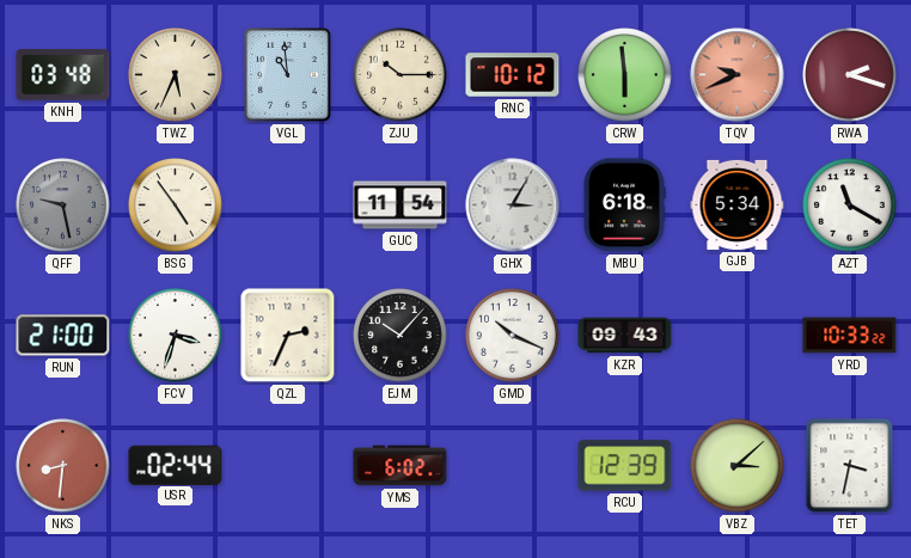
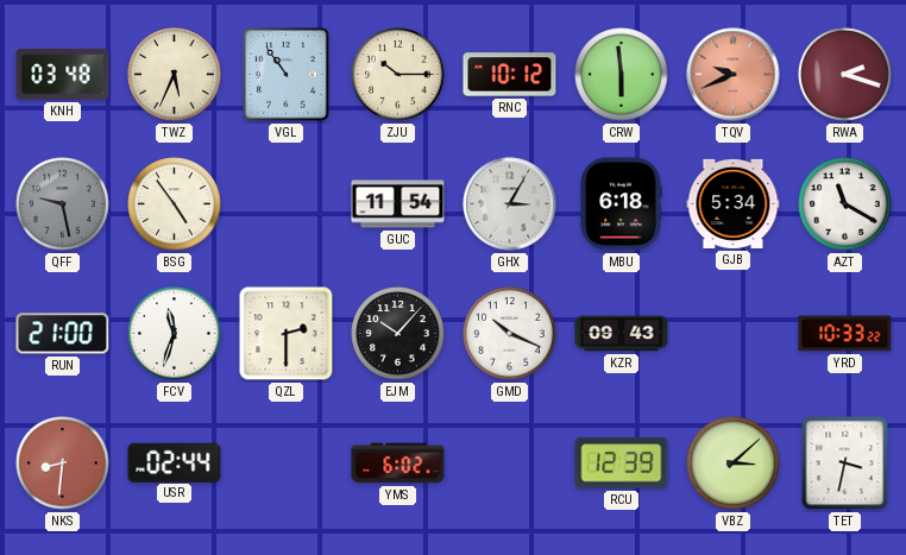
VGL: 10:59 -> 10:54
FCV: 3:33 -> 11:33
QZL: 2:34 -> 2:30
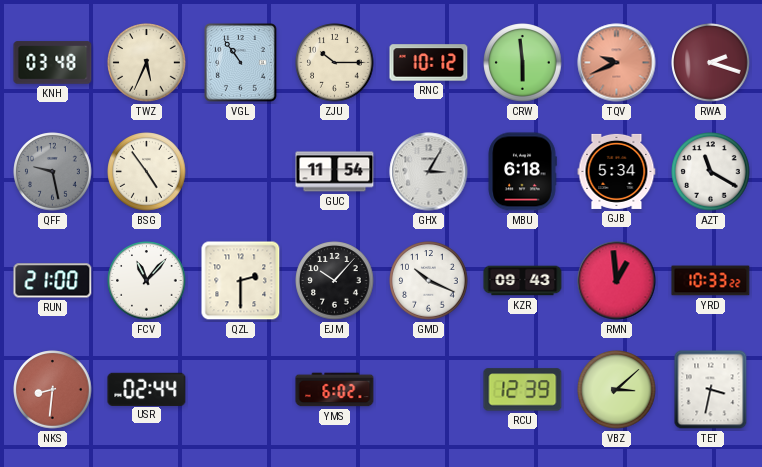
FCV: 11:33 -> 11:07
RMN: none -> 12:59
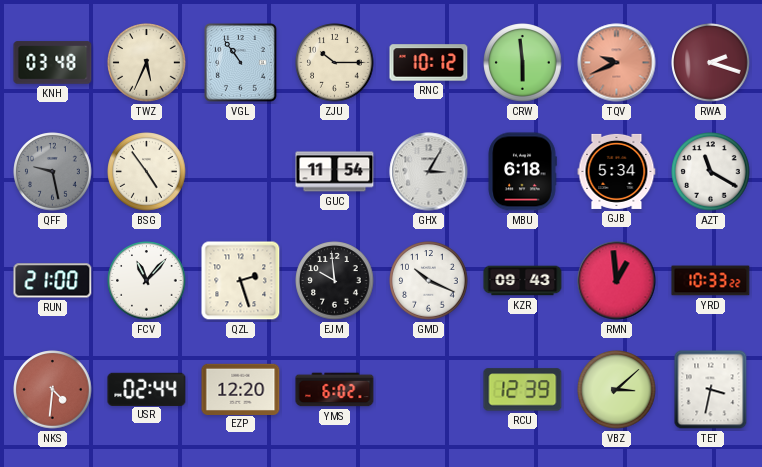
QZL: 2:30 -> 2:27
EJM: 10:07 -> 9:59
NKS: 8:31 -> 4:31
EZP: none -> 12:20
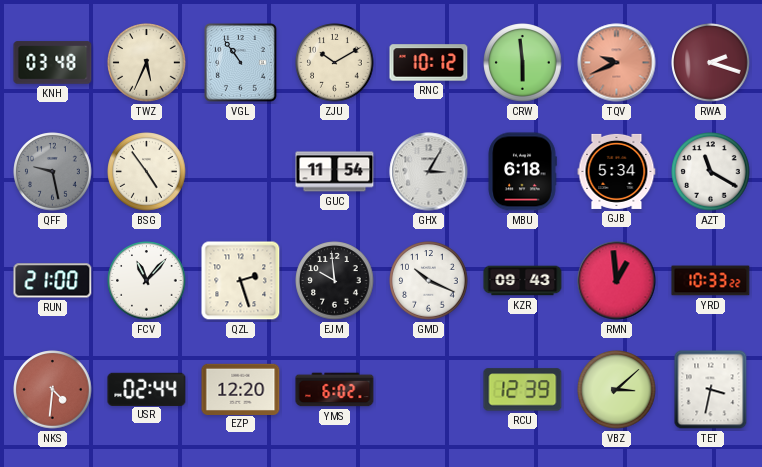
ZJU: 10:15 -> 10:10
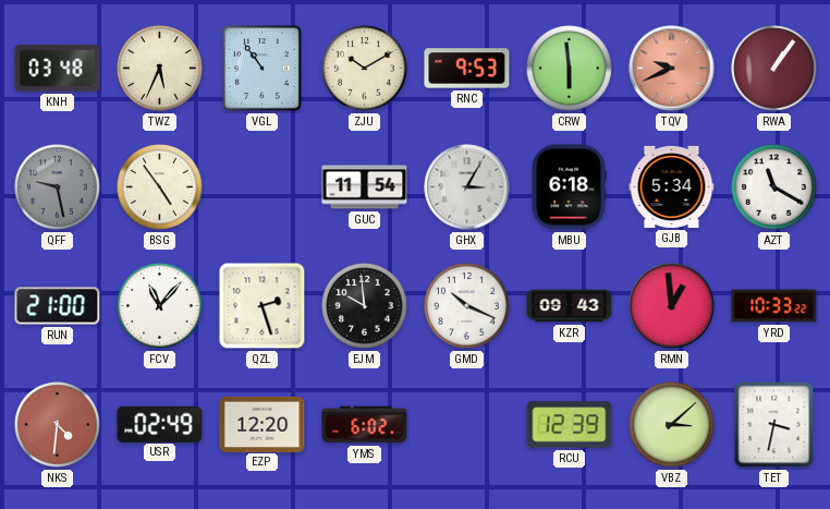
RNC: 10:12 -> 9:53
RWA: 2:18 -> 1:06
USR: 02:44 -> 02:49
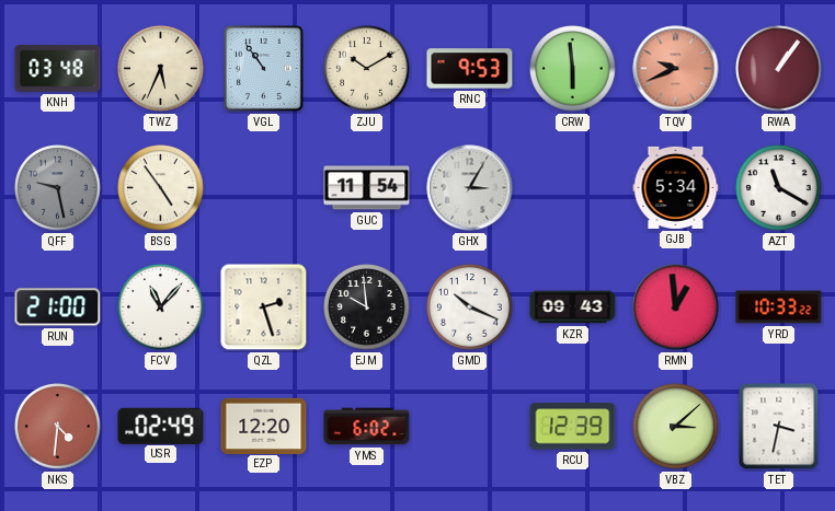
MBU: 6:18 -> none
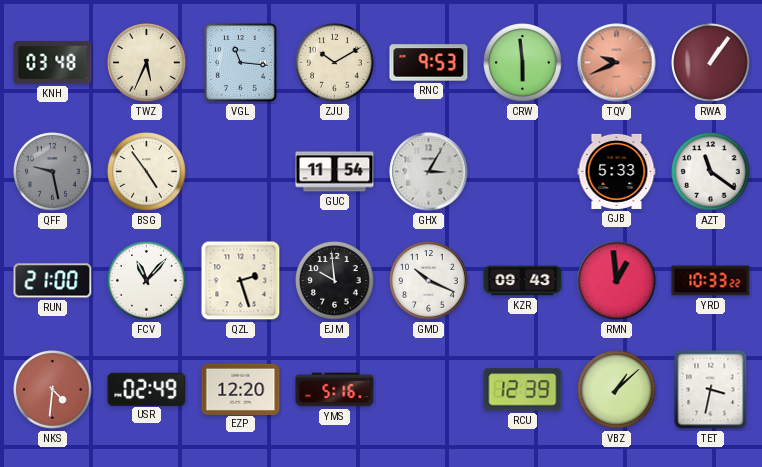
VGL: 10:54 -> 11:16
GJB: 5:34 -> 5:33
AZT: 11:20 -> 11:21
YMS: 6:02 -> 5:16
VBZ: 3:08 -> 1:08
